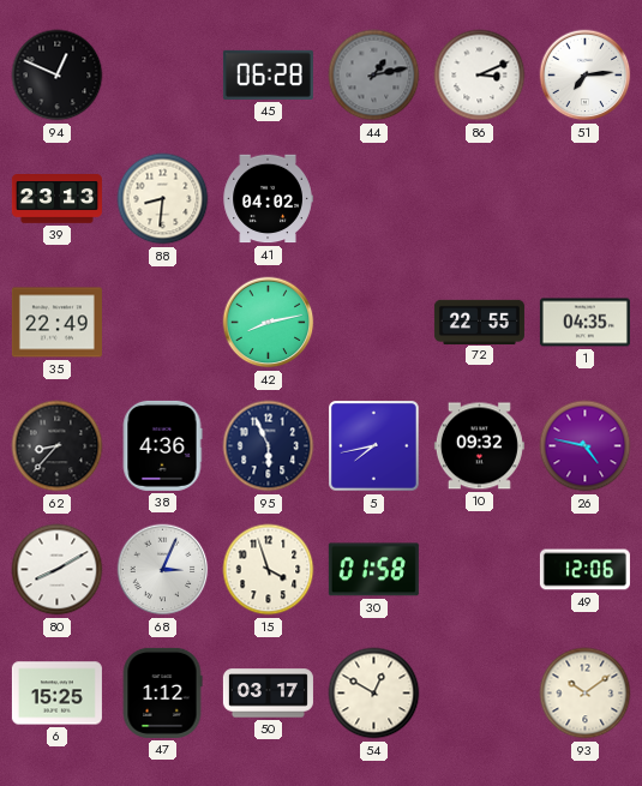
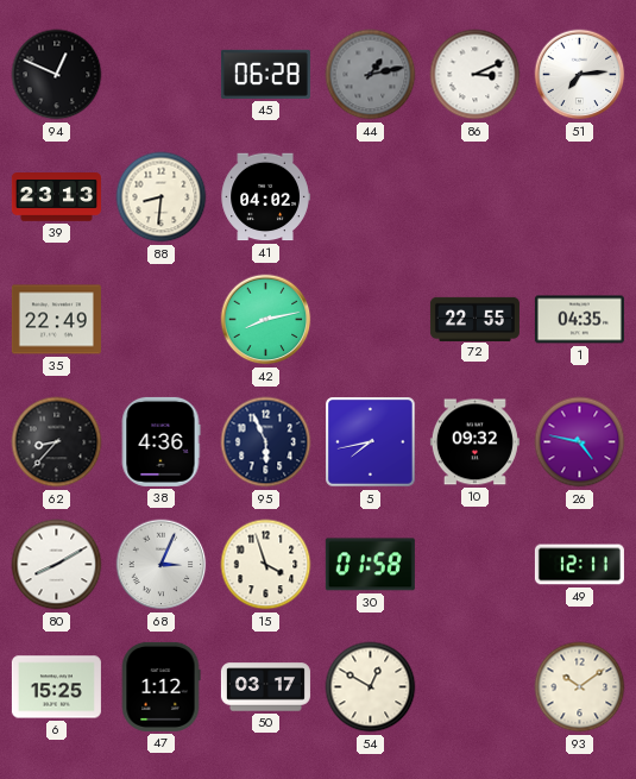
49: 12:06 -> 12:11
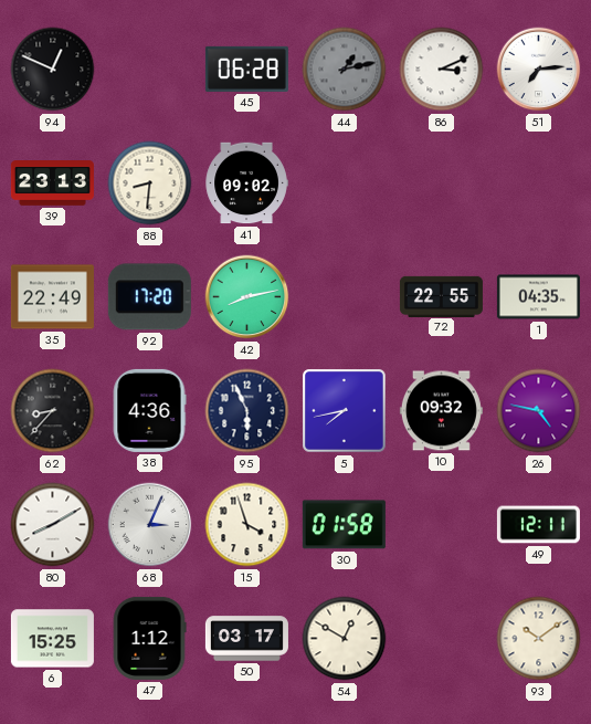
41: 04:02 -> 09:02
92: none -> 17:20
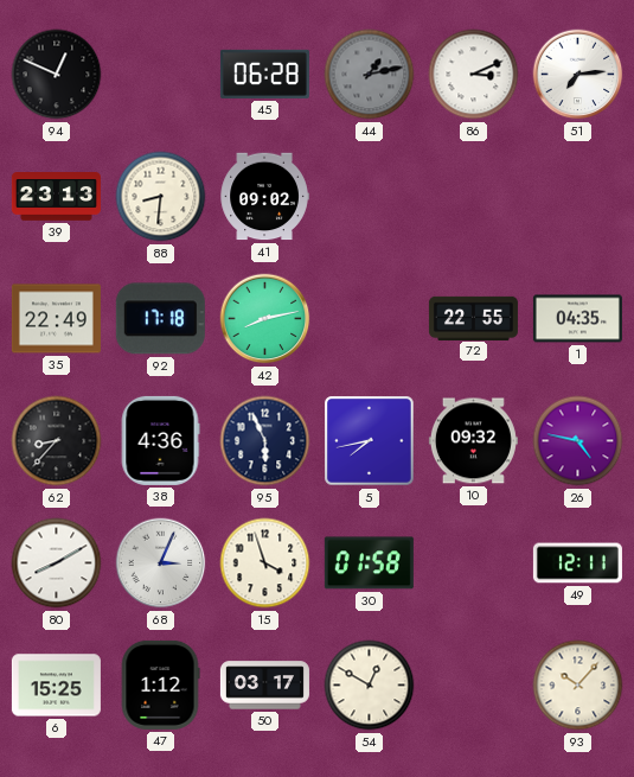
92: 17:20 -> 17:18
93: 10:09 -> 10:07
